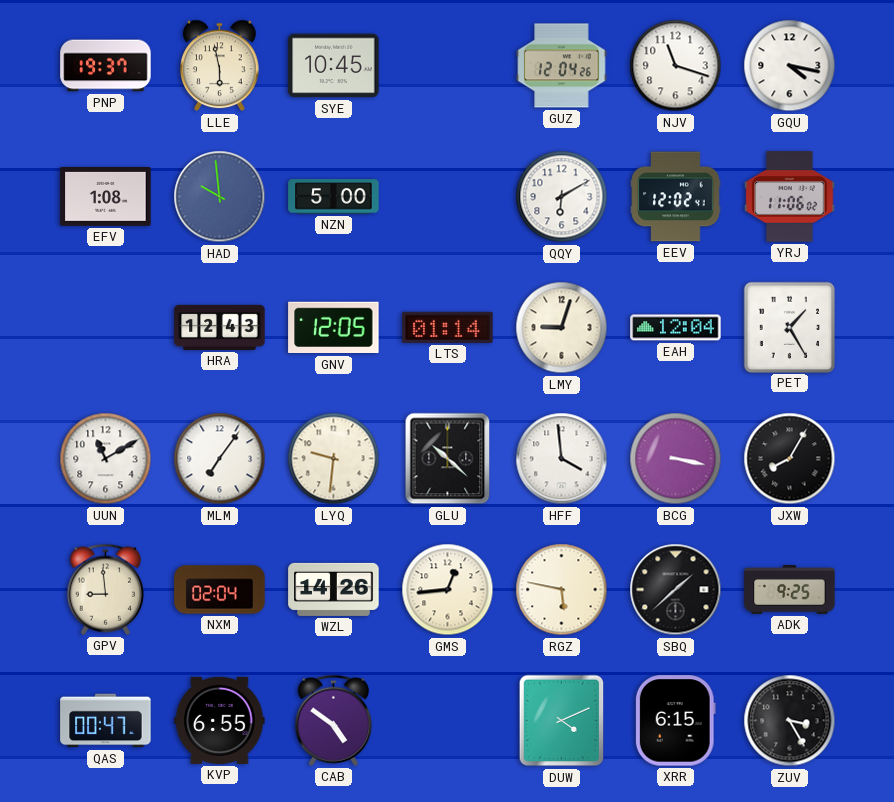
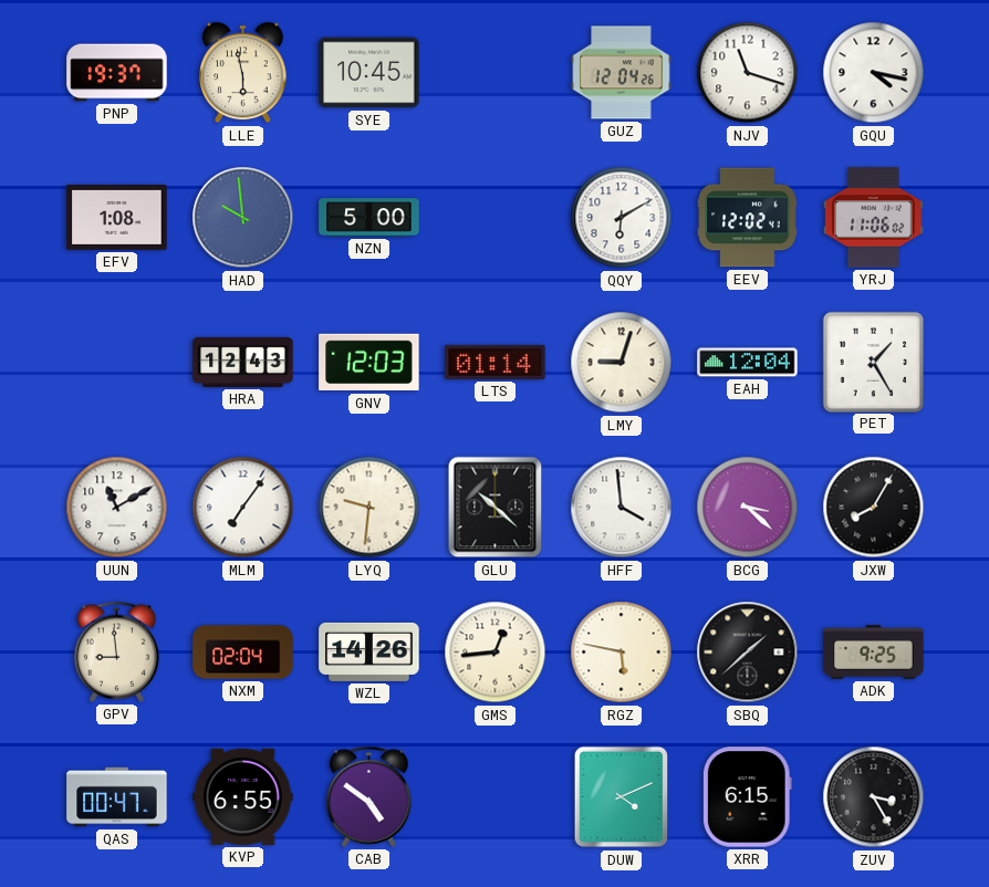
GNV: 12:05 -> 12:03
BCG: 3:17 -> 3:22
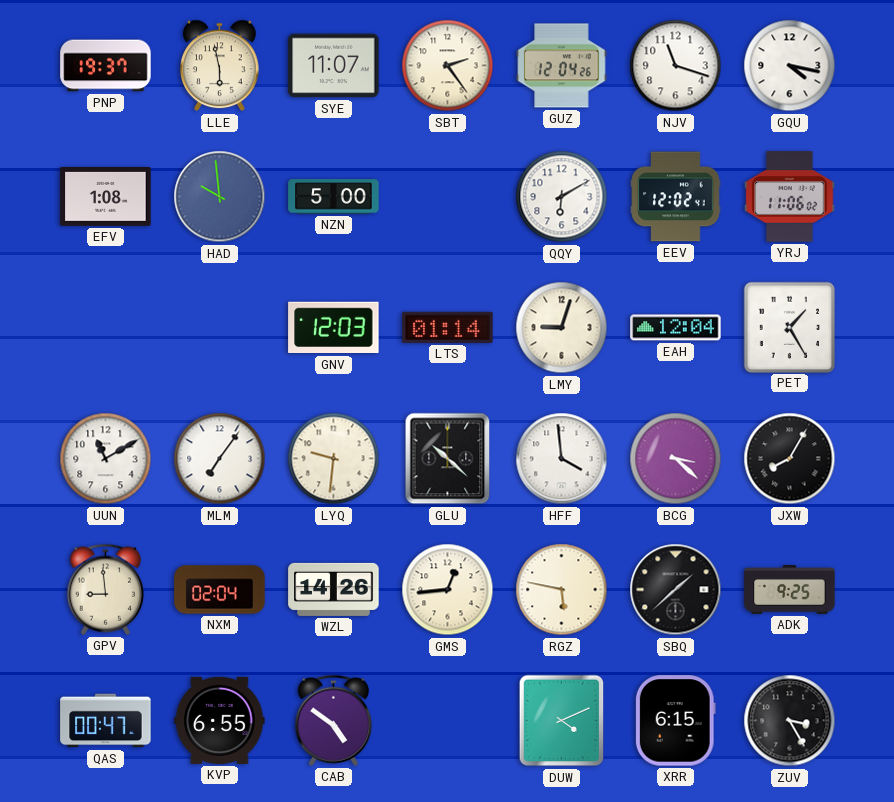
SYE: 10:45 -> 11:07
SBT: none -> 2:24
HRA: 12:43 -> none
